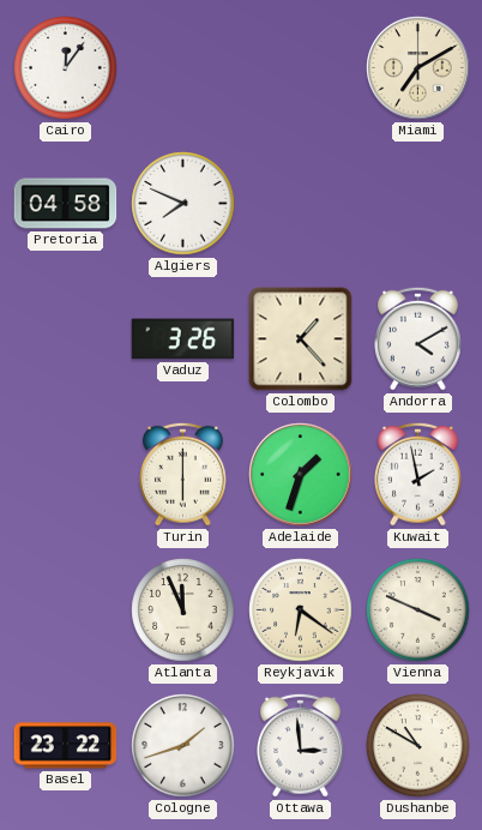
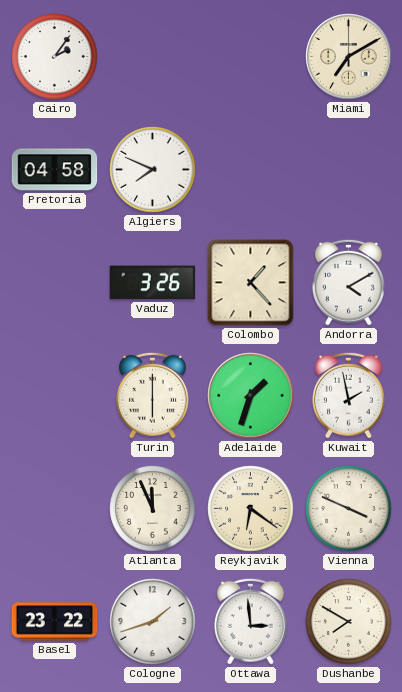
Cairo: 12:06 -> 2:06
Dushanbe: 10:50 -> 7:50
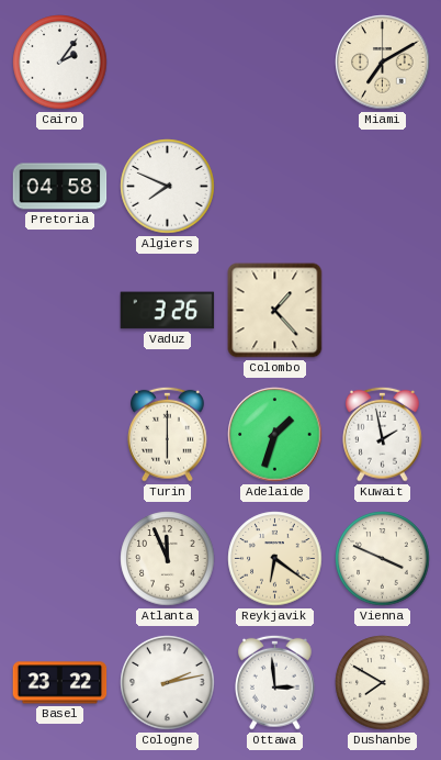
Andorra: 4:10 -> none
Cologne: 1:42 -> 2:13
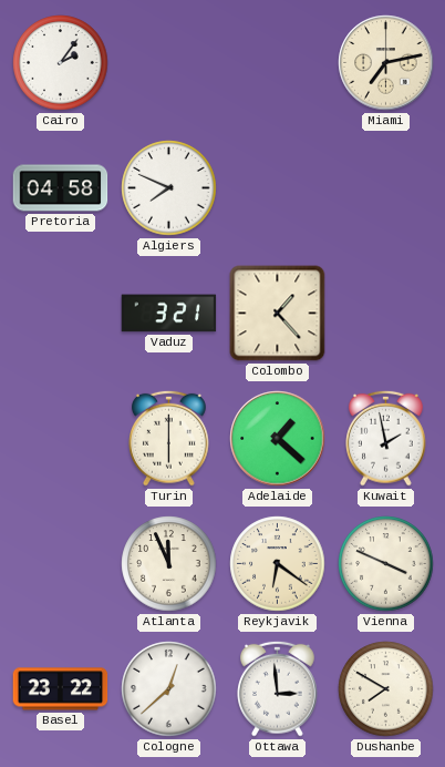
Miami: 7:10 -> 7:13
Vaduz: 3:26 -> 3:21
Adelaide: 1:33 -> 1:22
Cologne: 2:13 -> 12:38
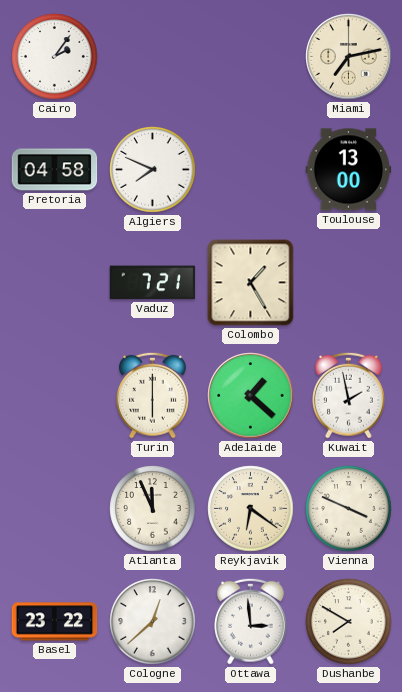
Toulouse: none -> 13:00
Vaduz: 3:21 -> 7:21
Colombo: 1:23 -> 1:25
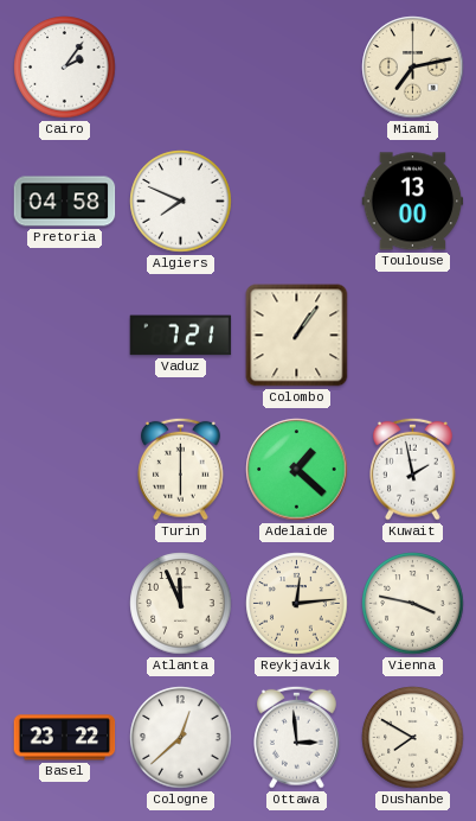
Colombo: 1:25 -> 1:06
Reykjavik: 6:21 -> 12:14
Vienna: 3:49 -> 3:47
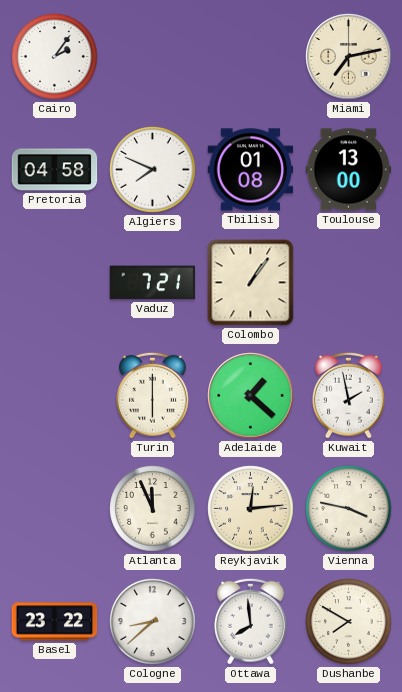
Tbilisi: none -> 01:08
Cologne: 12:38 -> 8:38
Ottawa: 2:59 -> 7:59
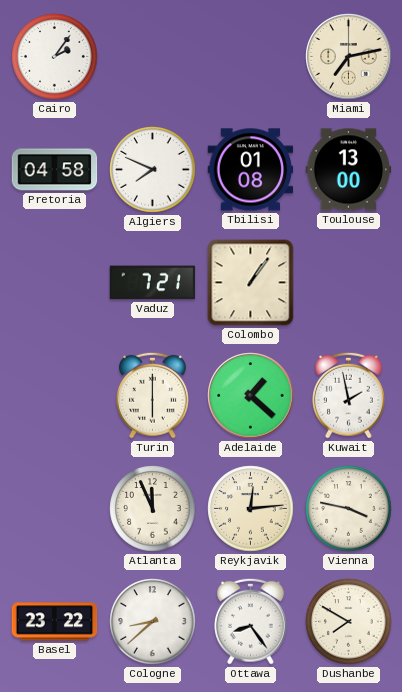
Ottawa: 7:59 -> 8:24
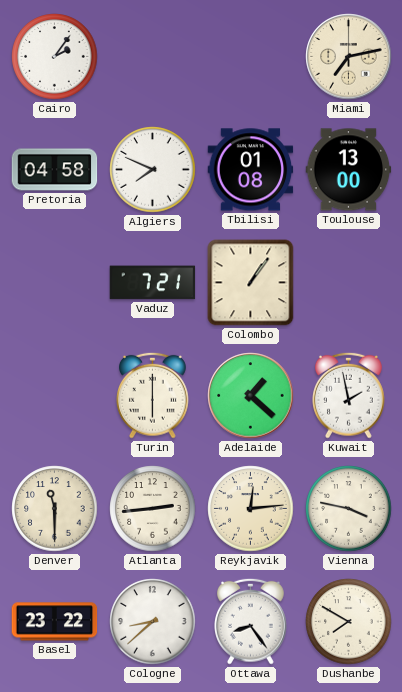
Denver: none -> 11:30
Atlanta: 11:56 -> 2:44
